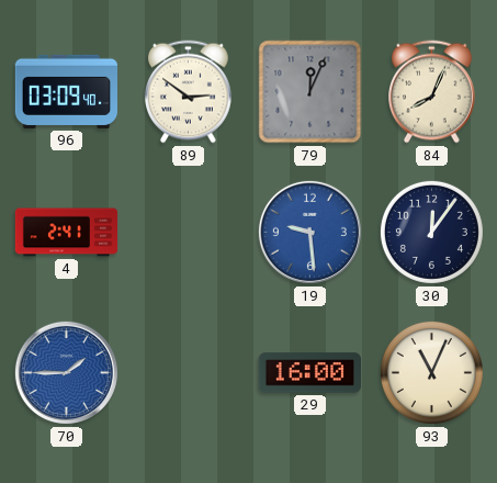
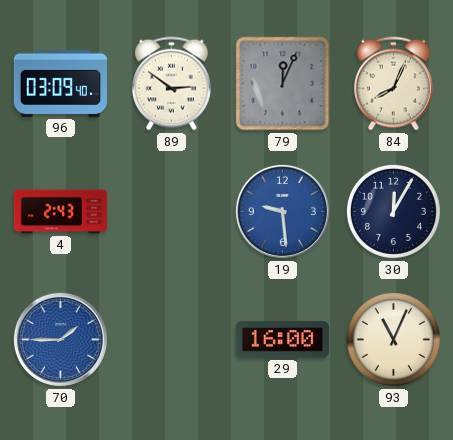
4: 2:41 -> 2:43
30: 12:06 -> 12:05
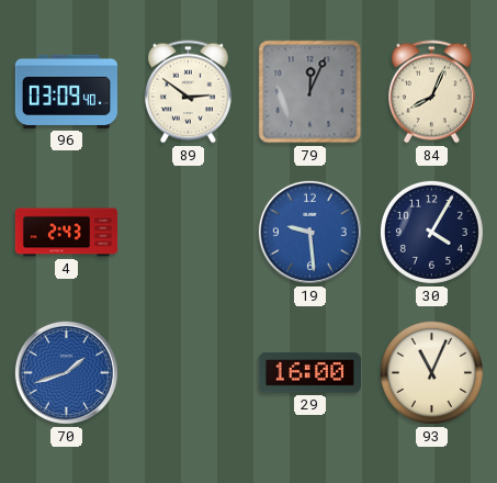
30: 12:05 -> 4:05
70: 1:45 -> 1:42
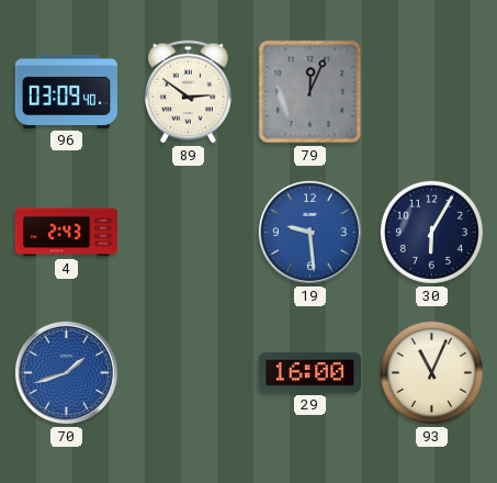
84: 8:04 -> none
30: 4:05 -> 6:05
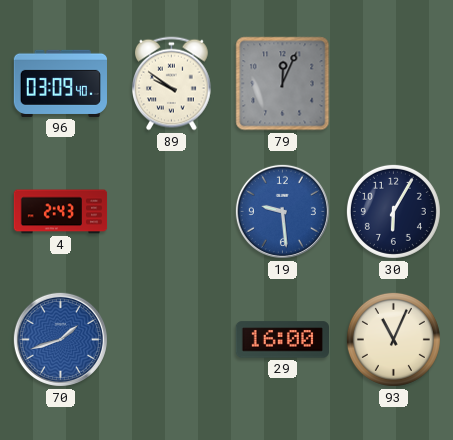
89: 2:51 -> 9:51
